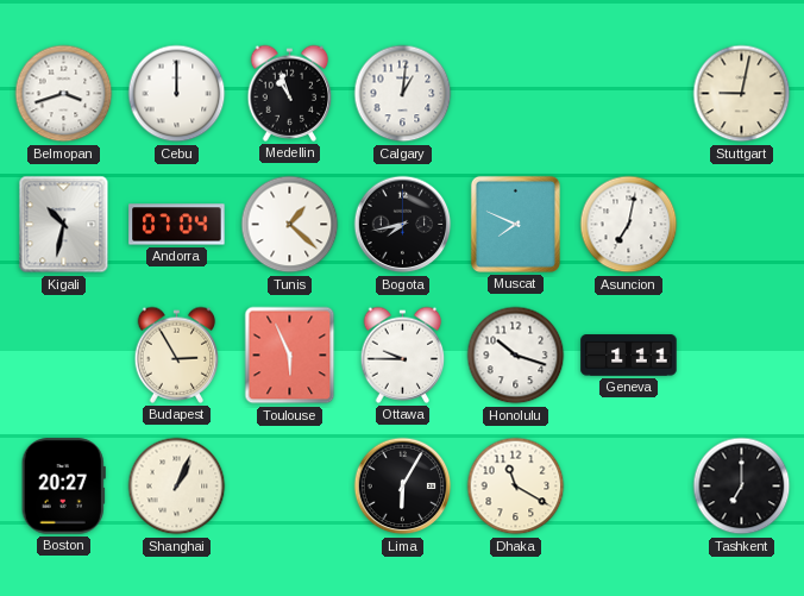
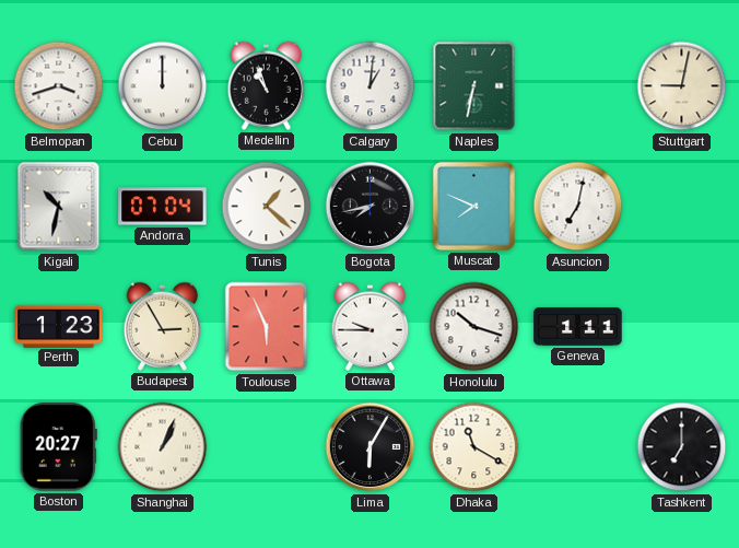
Naples: none -> 6:32
Perth: none -> 1:23
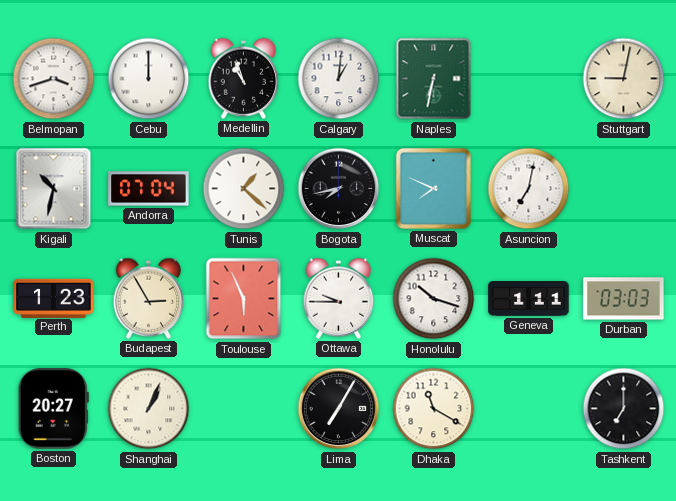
Durban: none -> 03:03
Lima: 6:05 -> 7:05
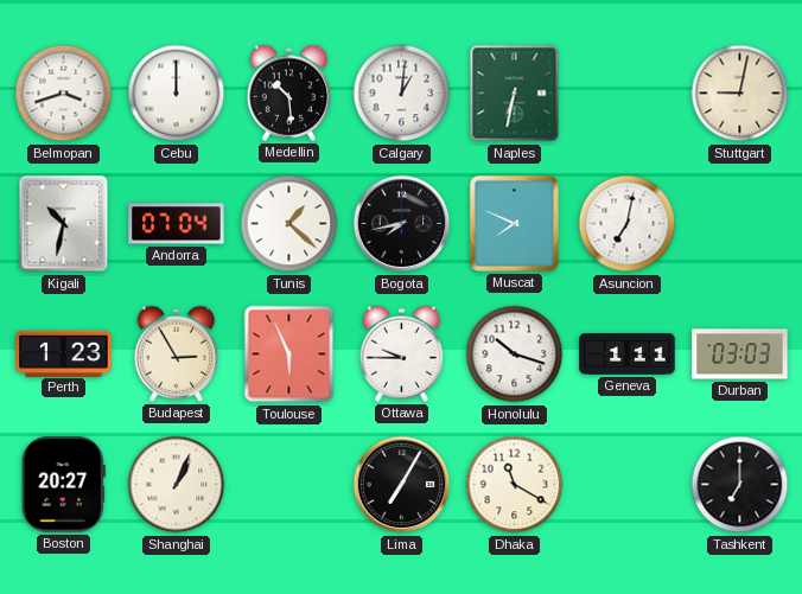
Medellin: 10:57 -> 10:29
